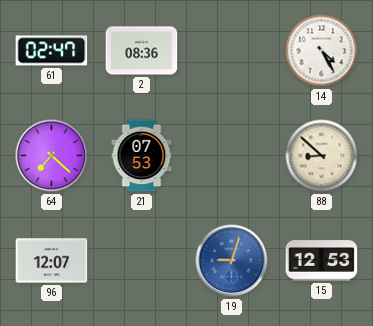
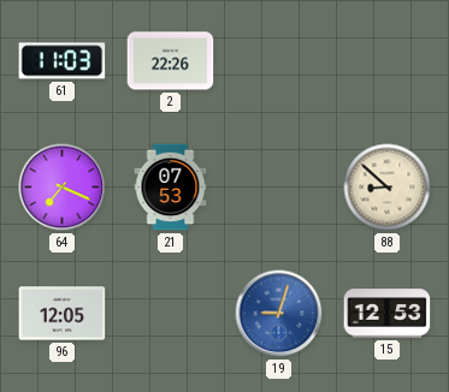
61: 02:47 -> 11:03
2: 08:36 -> 22:26
14: 4:25 -> none
64: 7:22 -> 7:19
96: 12:07 -> 12:05
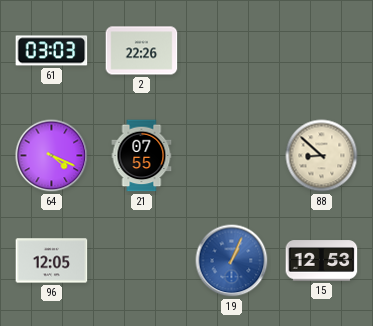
61: 11:03 -> 03:03
64: 7:19 -> 4:19
21: 07:53 -> 07:55
19: 9:03 -> 1:04
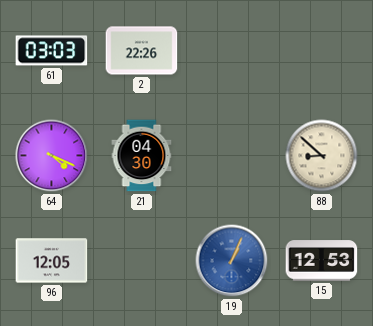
21: 07:55 -> 04:30
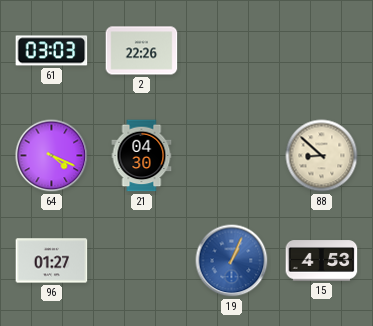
96: 12:05 -> 01:27
15: 12:53 -> 4:53
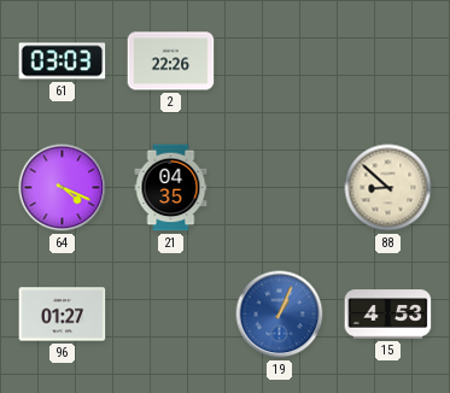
21: 04:30 -> 04:35
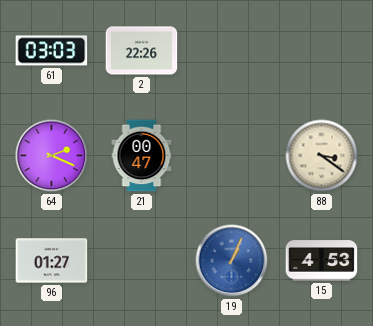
64: 4:19 -> 2:19
21: 04:35 -> 00:47
88: 8:52 -> 3:21
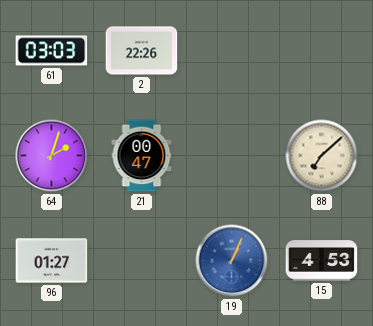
64: 2:19 -> 2:03
88: 3:21 -> 7:08
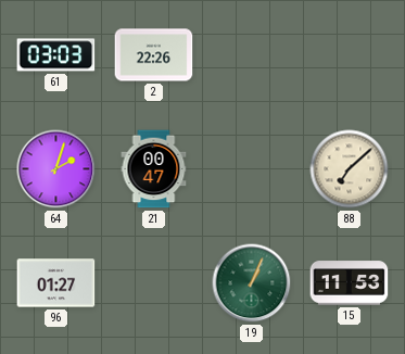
19 dial: blue -> green
15: 4:53 -> 11:53
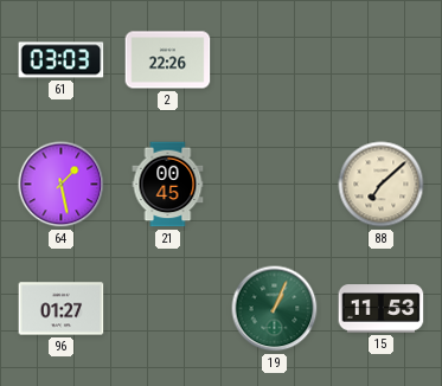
64: 2:03 -> 1:28
21: 00:47 -> 00:45
